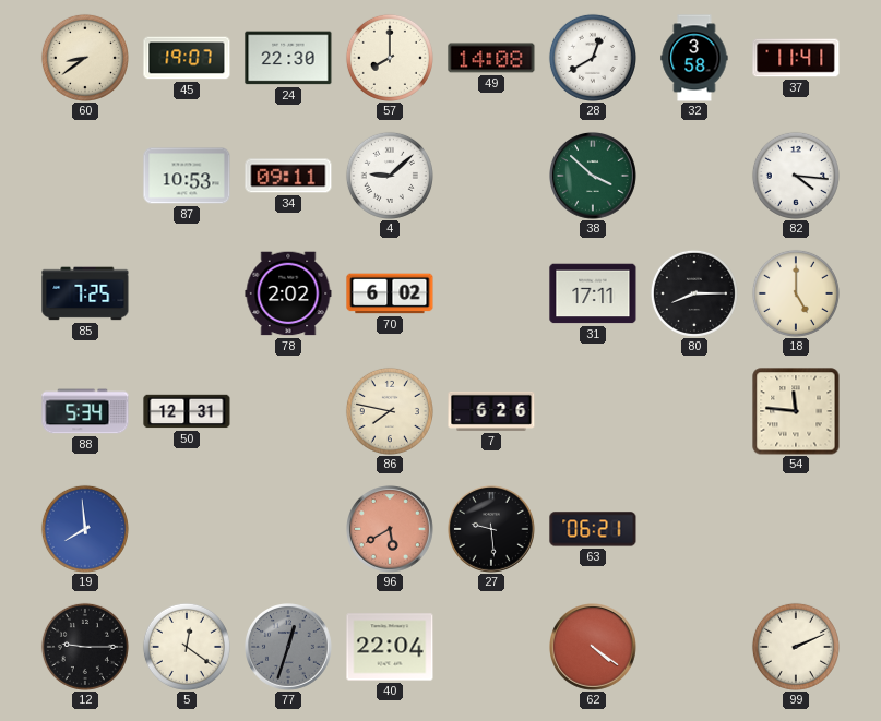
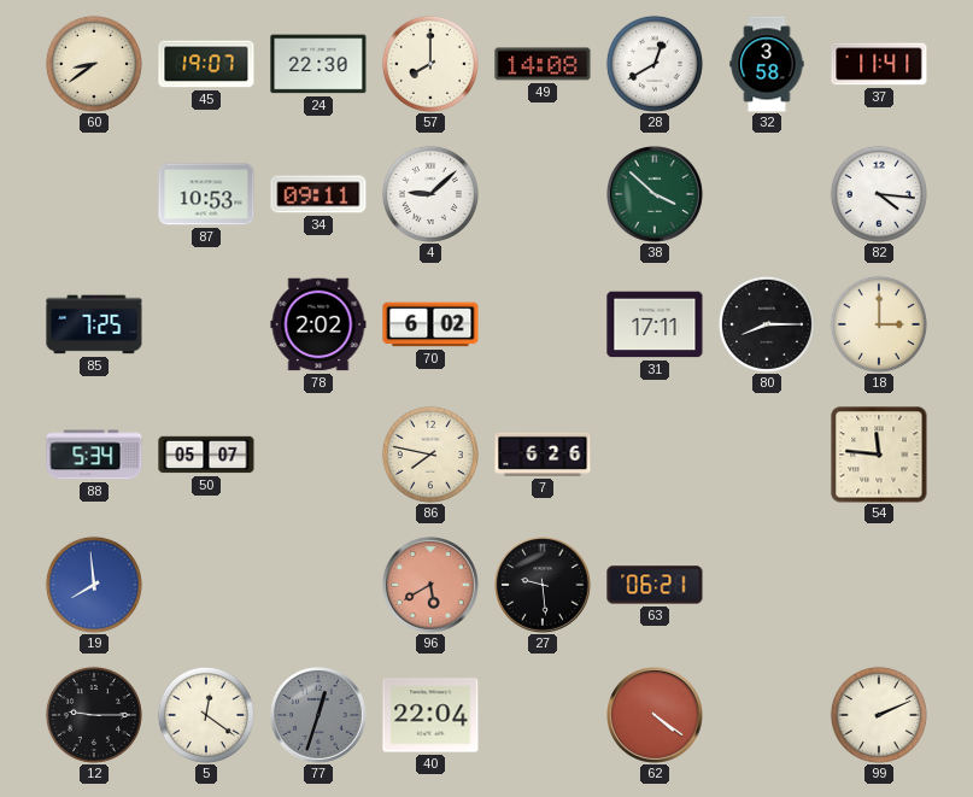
18: 5:00 -> 3:00
50: 12:31 -> 05:07
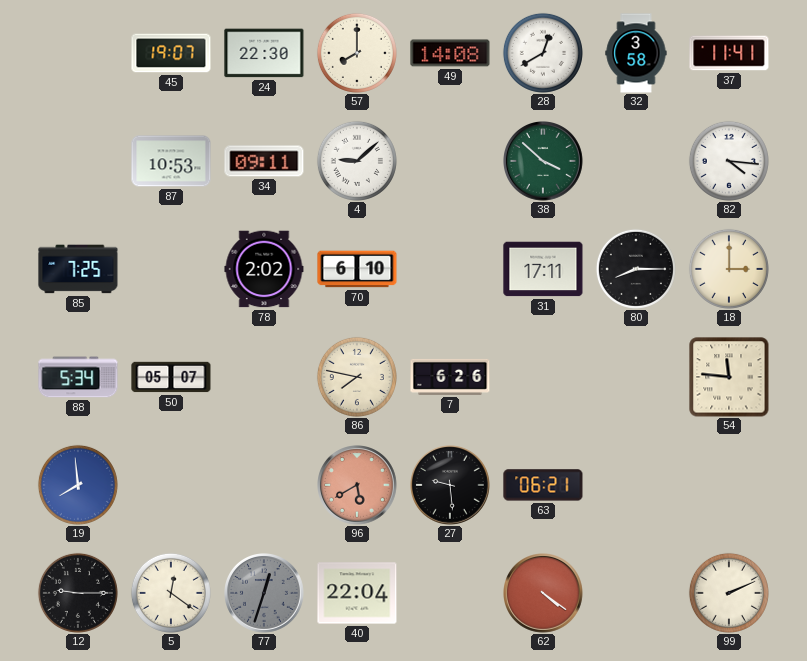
60: 8:39 -> none
70: 6:02 -> 6:10
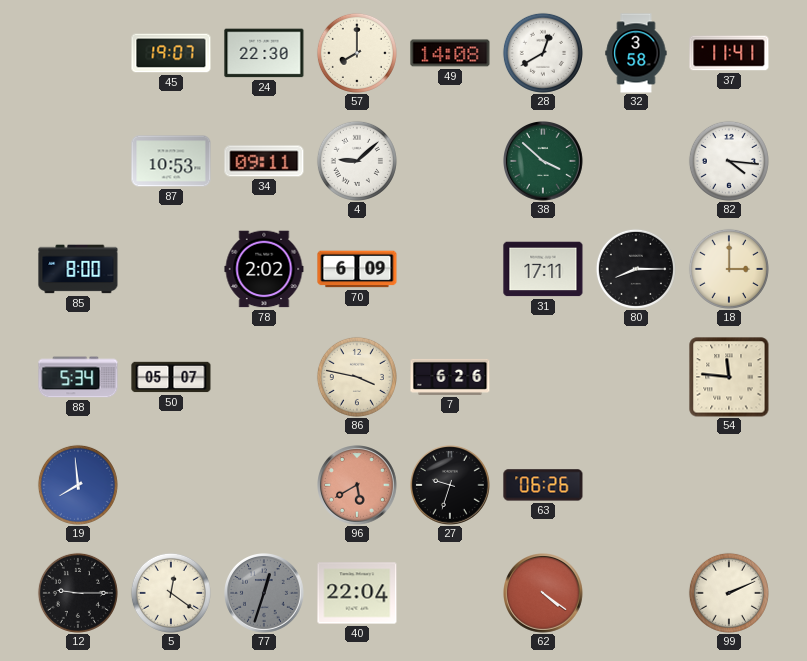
85: 7:25 -> 8:00
70: 6:10 -> 6:09
86: 7:47 -> 3:47
27: 9:29 -> 9:33
63: 06:21 -> 06:26
